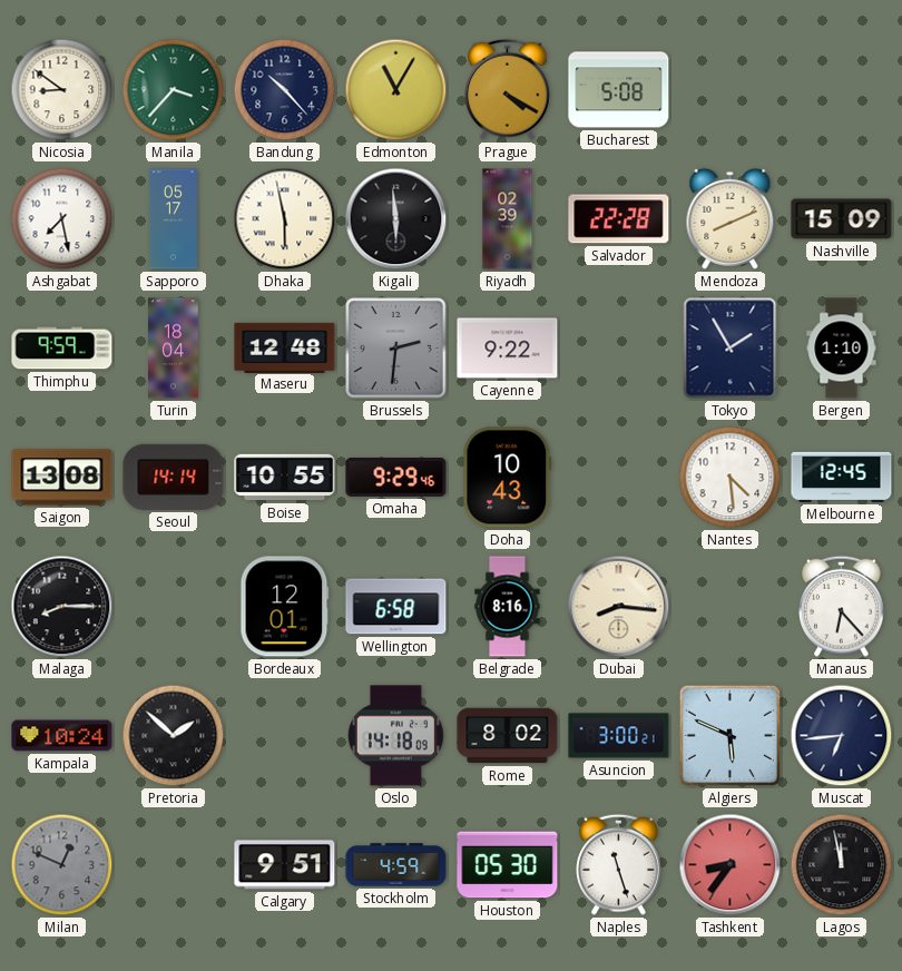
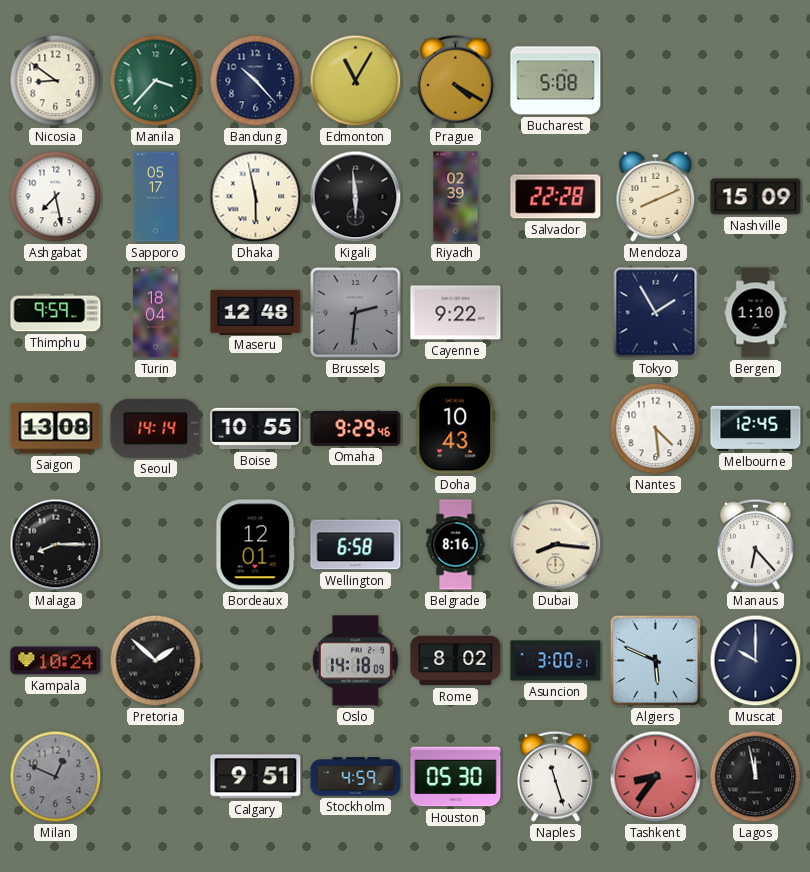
Muscat: 6:44 -> 10:00
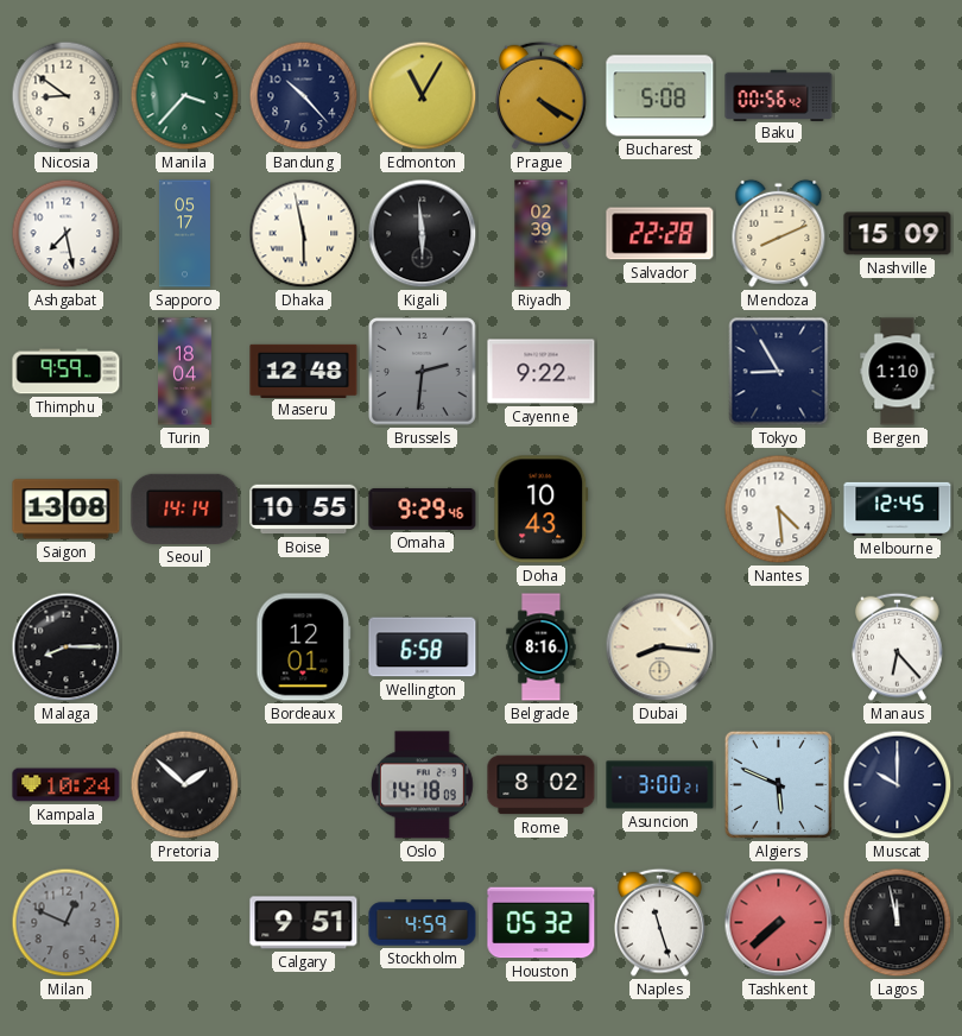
Baku: none -> 00:56
Tokyo: 1:55 -> 8:55
Houston: 05:30 -> 05:32
Tashkent: 8:36 -> 7:38
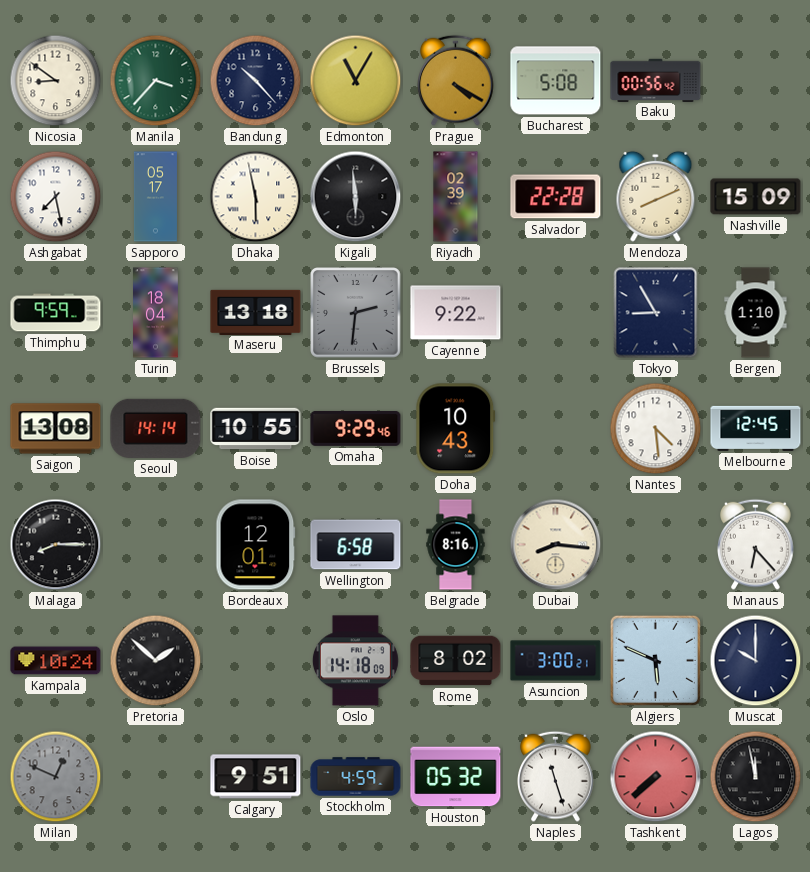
Maseru: 12:48 -> 13:18
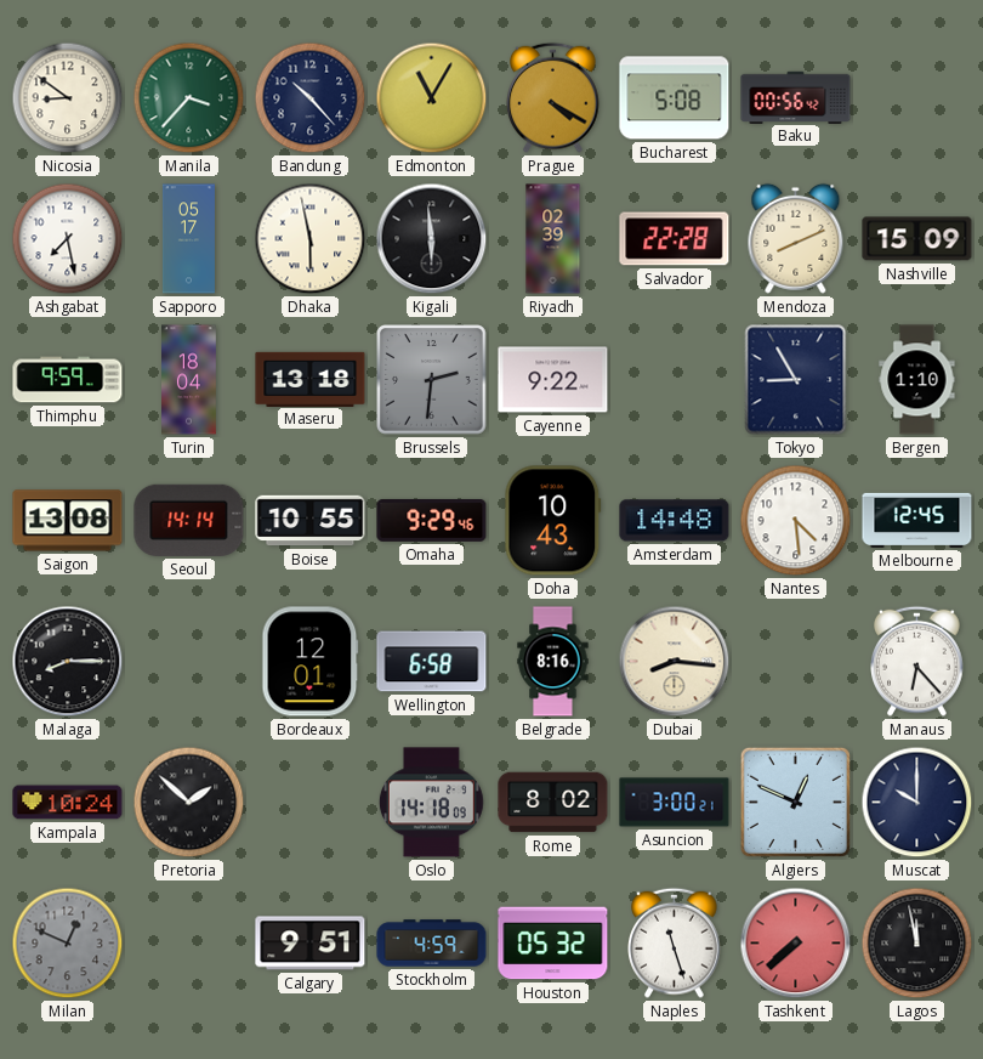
Amsterdam: none -> 14:48
Algiers: 5:49 -> 12:49
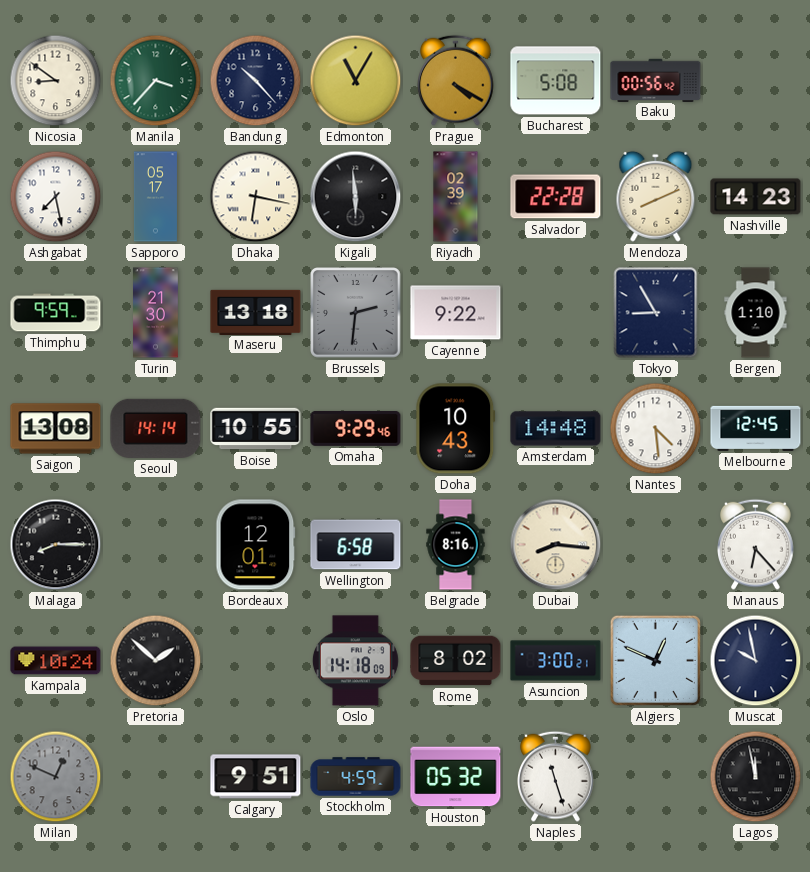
Dhaka: 5:58 -> 6:17
Nashville: 15:09 -> 14:23
Turin: 18:04 -> 21:30
Muscat: 10:00 -> 9:58
Tashkent: 7:38 -> none
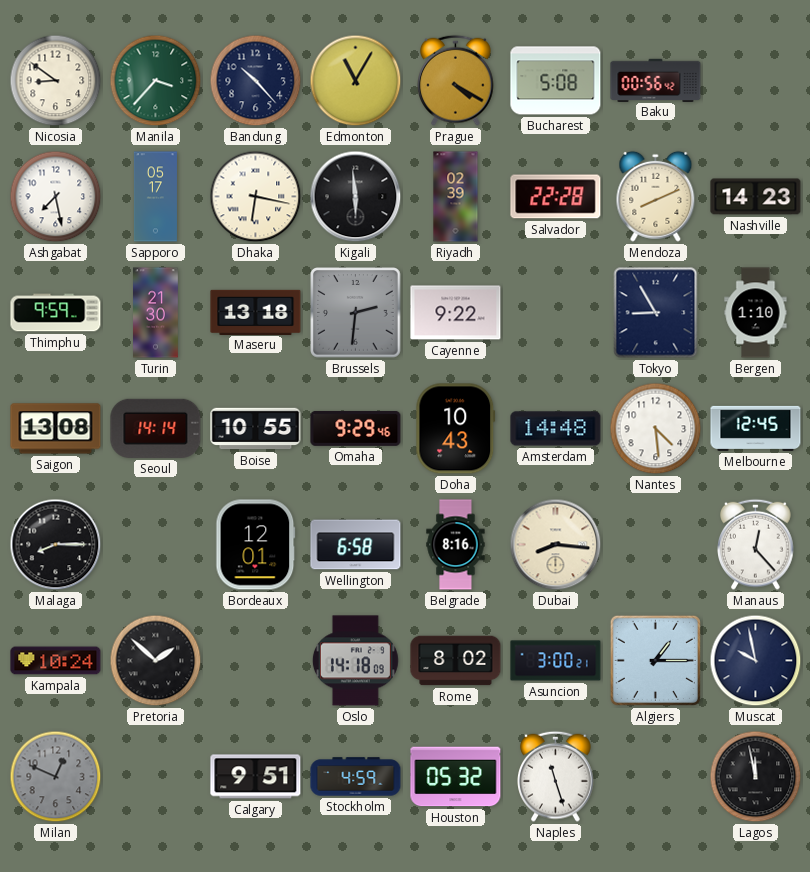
Manaus: 6:23 -> 12:23
Algiers: 12:49 -> 1:15
